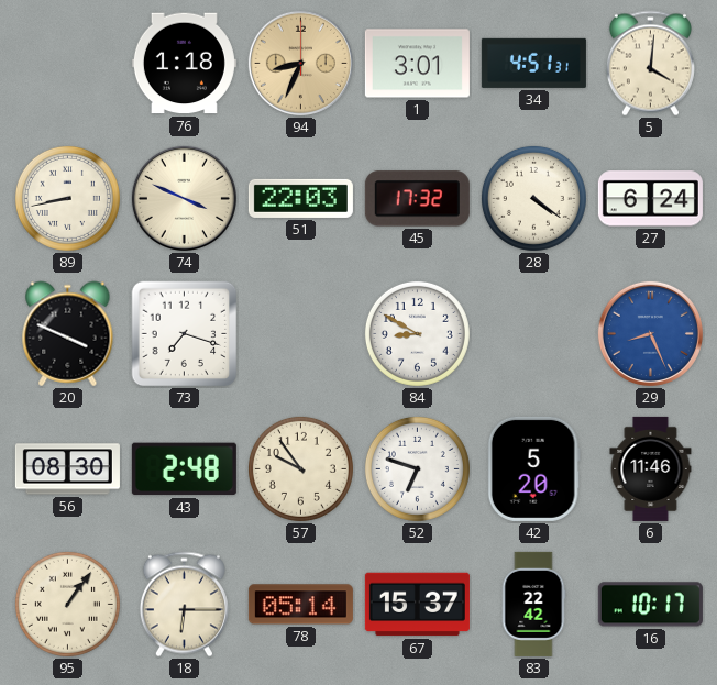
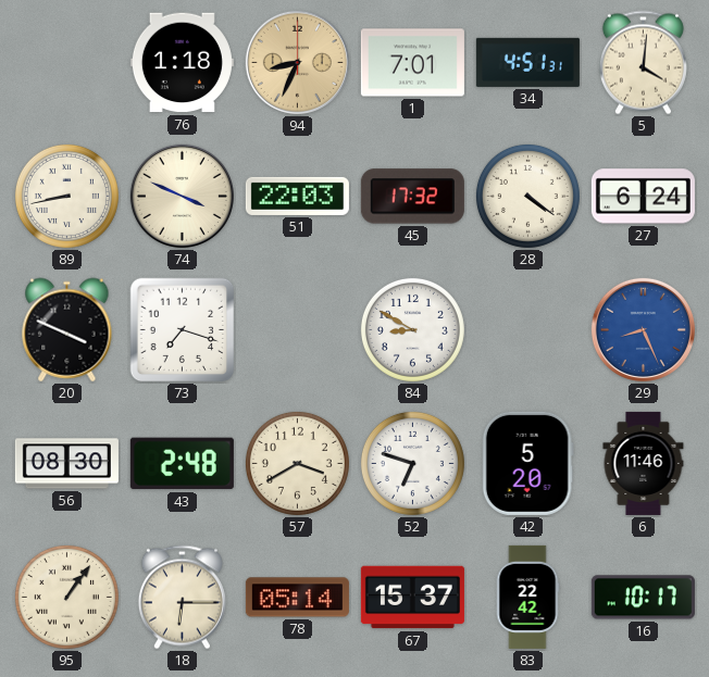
1: 3:01 -> 7:01
57: 9:54 -> 3:40
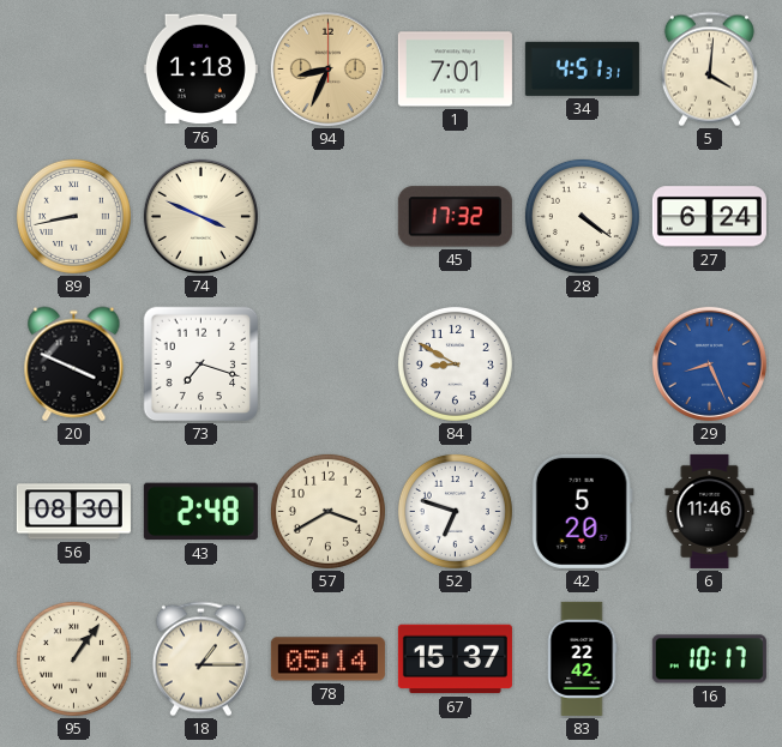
51: 22:03 -> none
18: 6:15 -> 1:15
